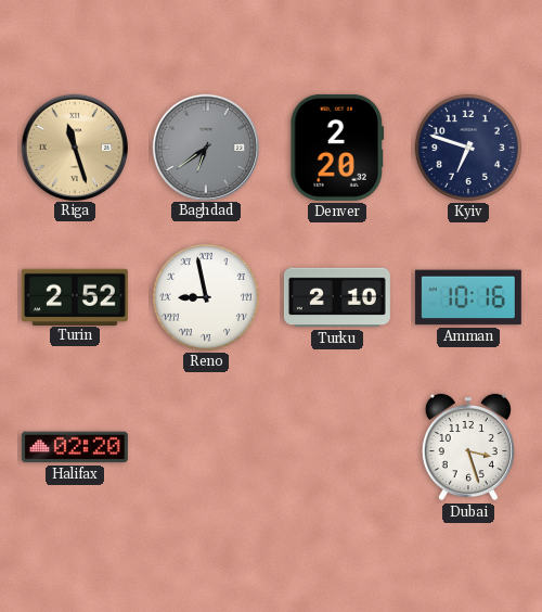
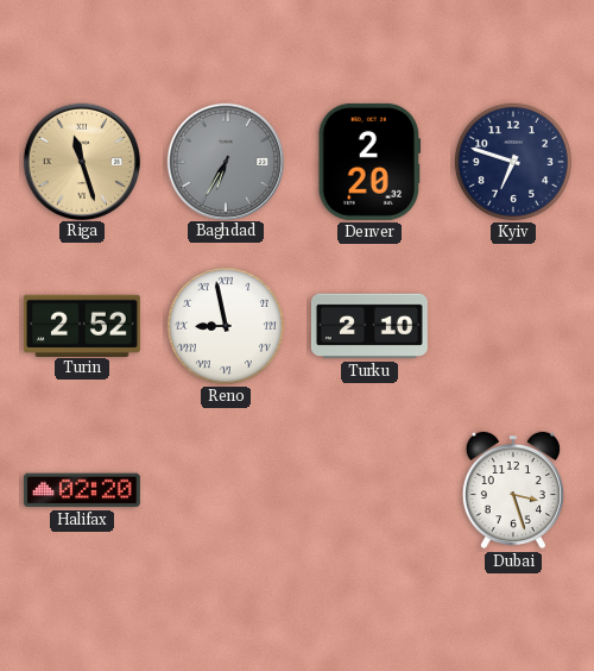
Baghdad: 6:39 -> 6:35
Amman: 10:16 -> none
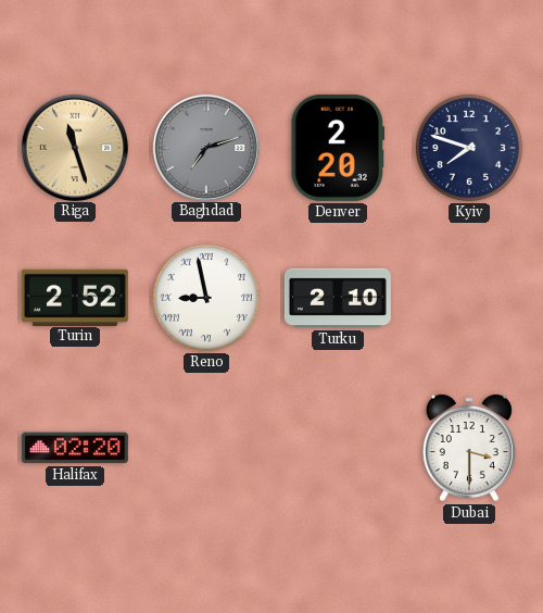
Baghdad: 6:35 -> 7:12
Kyiv: 6:48 -> 7:48
Dubai: 3:27 -> 3:30
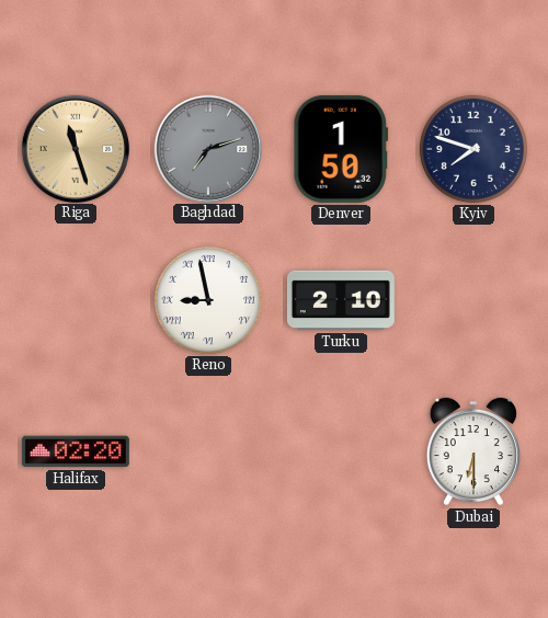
Denver: 2:20 -> 1:50
Turin: 2:52 -> none
Dubai: 3:30 -> 6:30
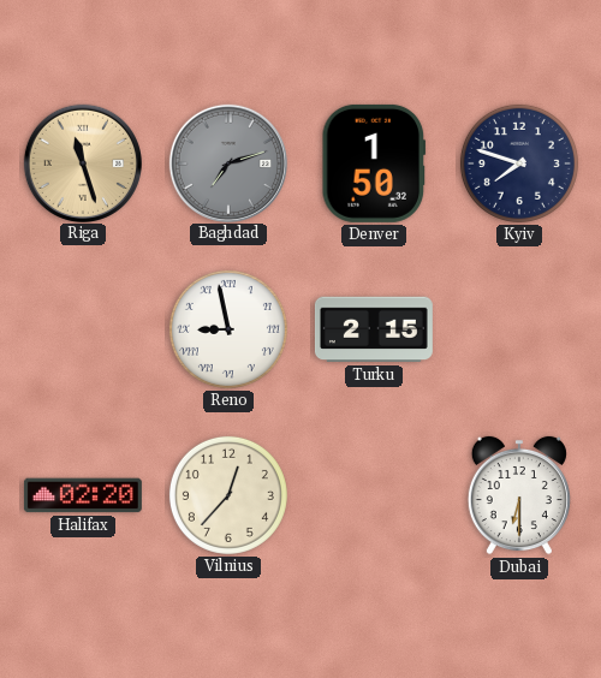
Turku: 2:10 -> 2:15
Vilnius: none -> 12:37
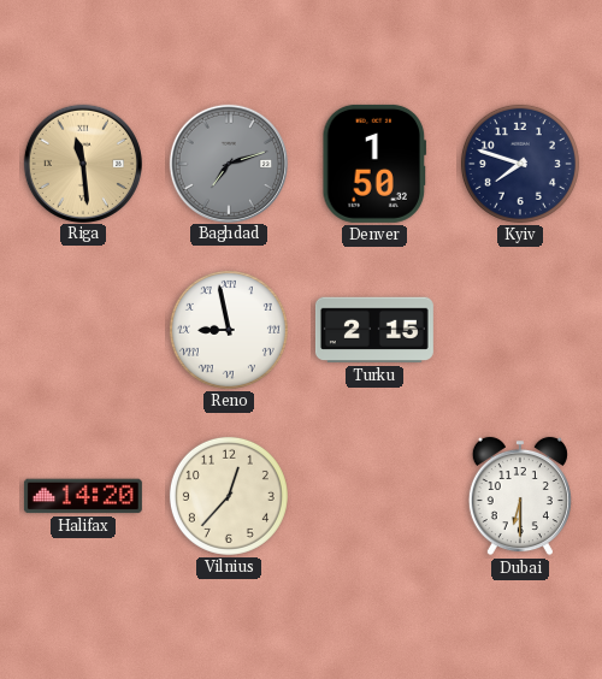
Riga: 11:27 -> 11:29
Halifax: 02:20 -> 14:20
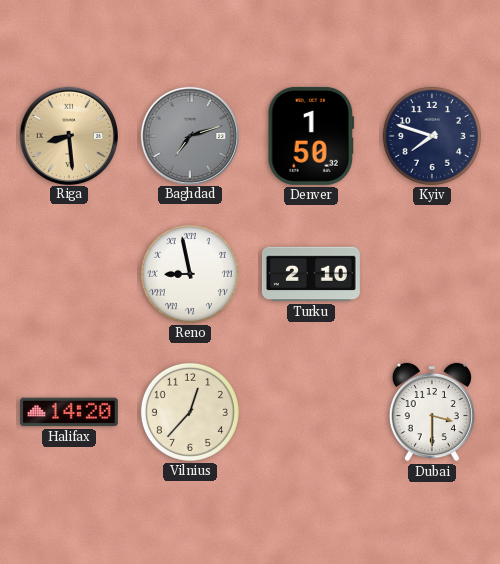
Riga: 11:29 -> 8:29
Turku: 2:15 -> 2:10
Dubai: 6:30 -> 3:30
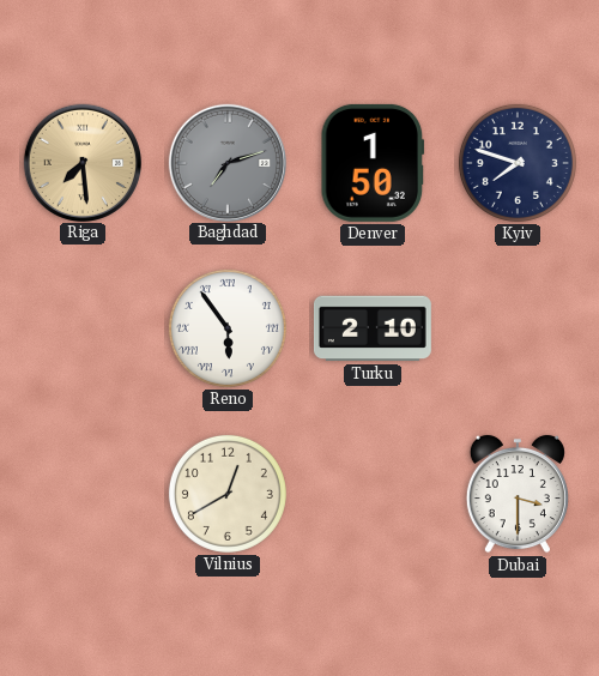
Riga: 8:29 -> 7:29
Reno: 8:58 -> 5:54
Halifax: 14:20 -> none
Vilnius: 12:37 -> 12:40
